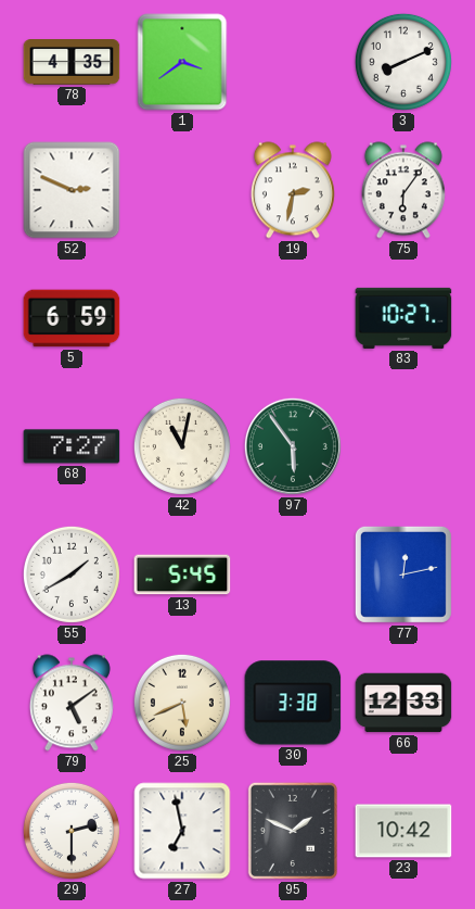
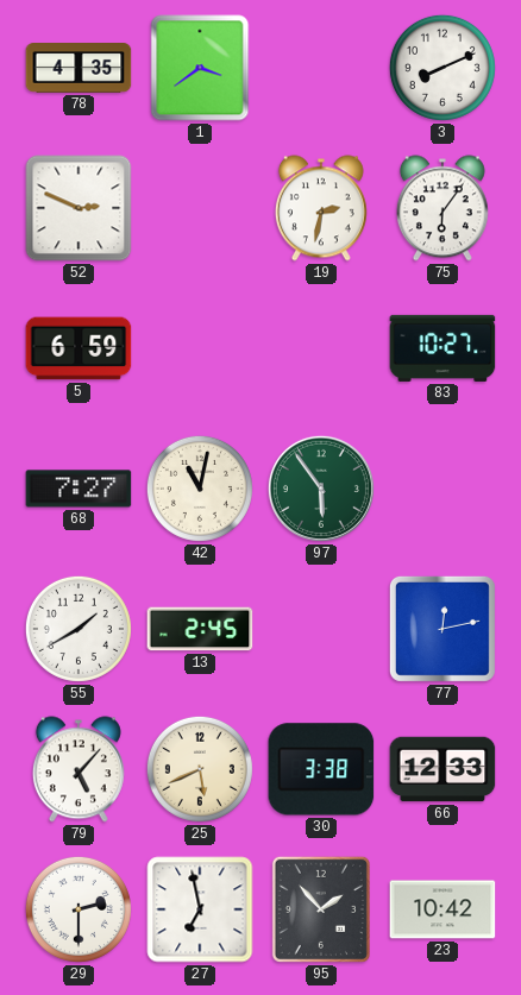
13: 5:45 -> 2:45
79: 5:09 -> 5:07
95: 1:49 -> 1:53
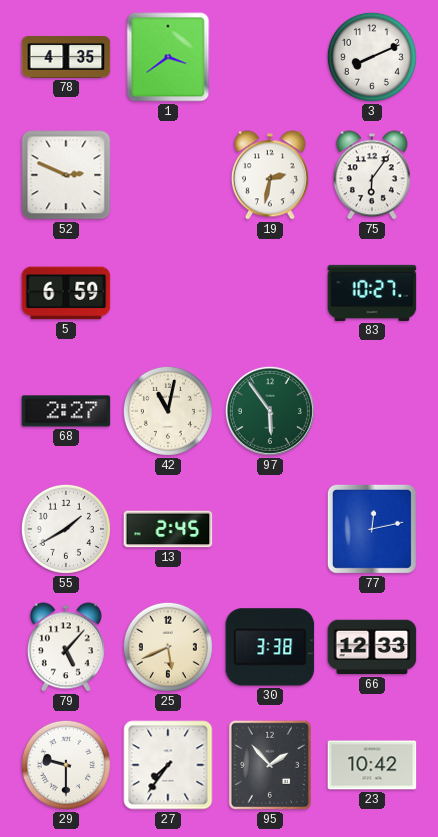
68: 7:27 -> 2:27
29: 2:30 -> 9:30
27: 6:58 -> 7:36
